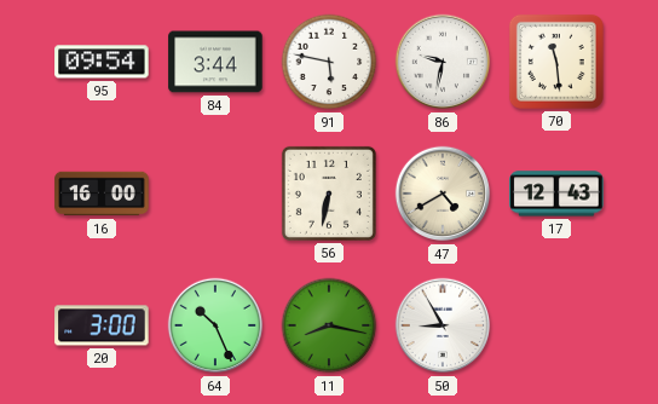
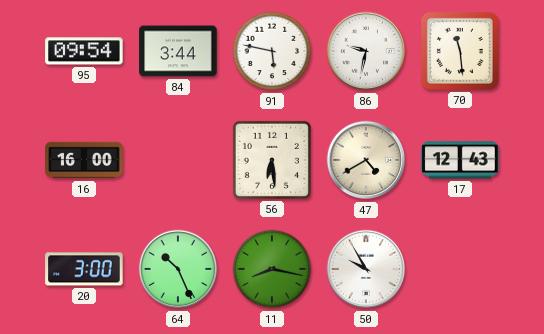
56: 6:32 -> 6:29
50: 8:55 -> 9:55
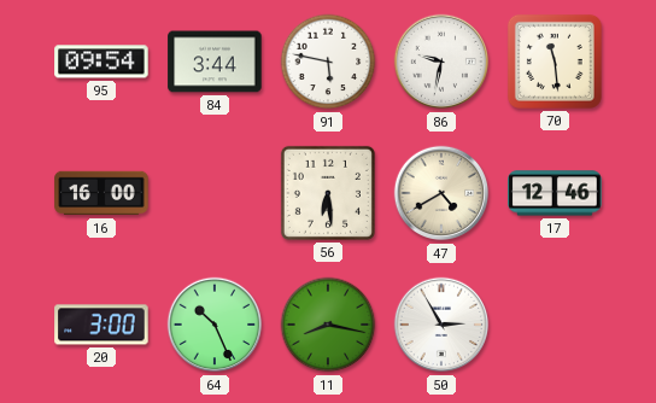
17: 12:43 -> 12:46
50: 9:55 -> 2:55
